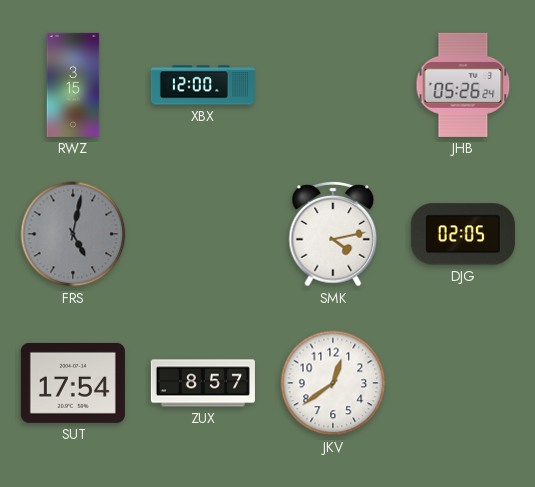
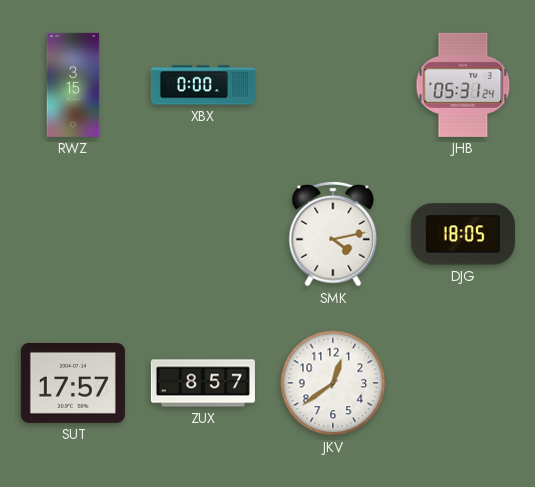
XBX: 12:00 -> 0:00
JHB: 05:26 -> 05:31
FRS: 5:02 -> none
DJG: 02:05 -> 18:05
SUT: 17:54 -> 17:57
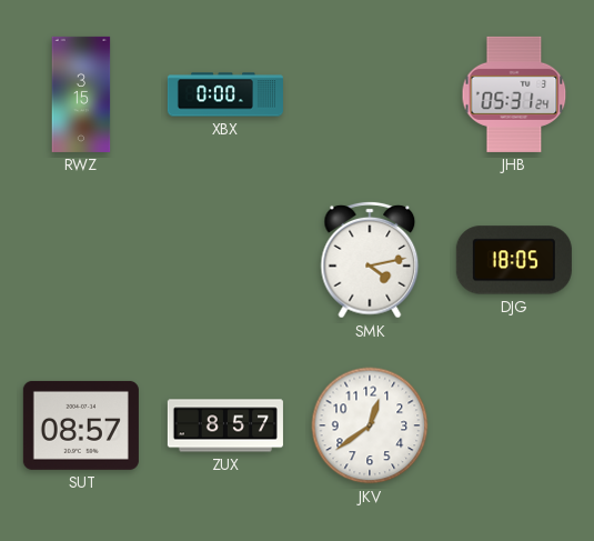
SUT: 17:57 -> 08:57
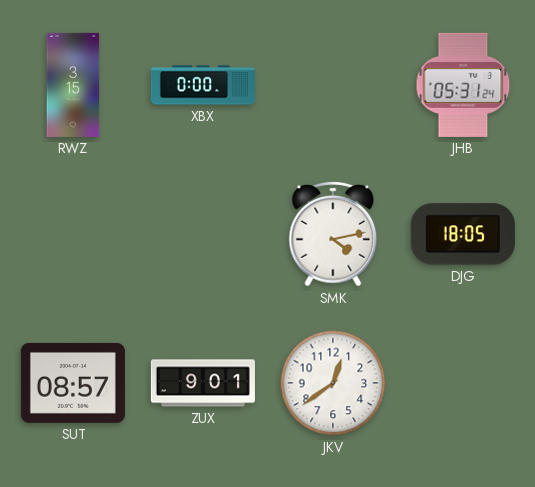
ZUX: 8:57 -> 9:01
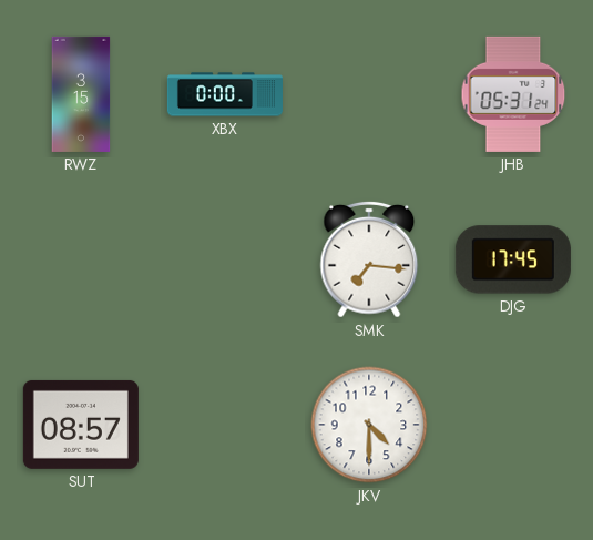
SMK: 4:13 -> 7:16
DJG: 18:05 -> 17:45
ZUX: 9:01 -> none
JKV: 12:39 -> 4:30
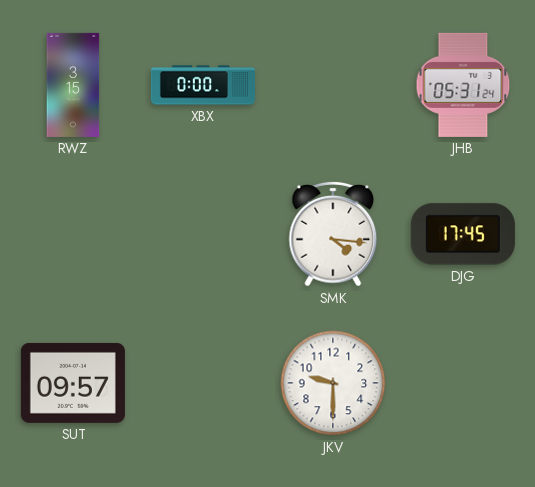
SMK: 7:16 -> 4:16
SUT: 08:57 -> 09:57
JKV: 4:30 -> 9:30
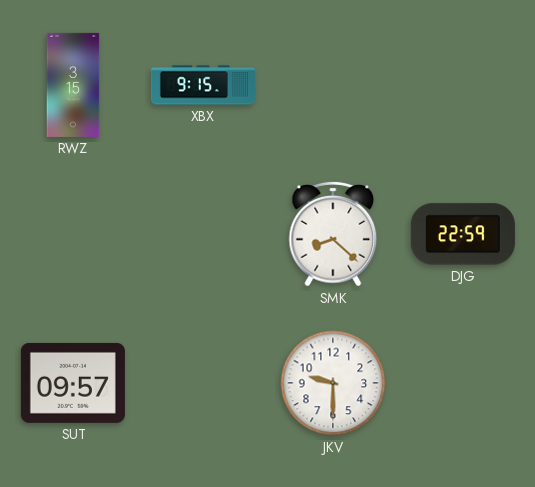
XBX: 0:00 -> 9:15
JHB: 05:31 -> none
SMK: 4:16 -> 8:22
DJG: 17:45 -> 22:59
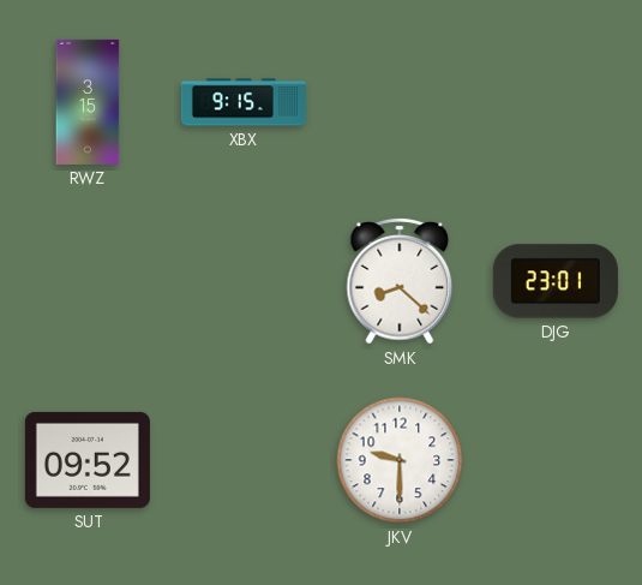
DJG: 22:59 -> 23:01
SUT: 09:57 -> 09:52
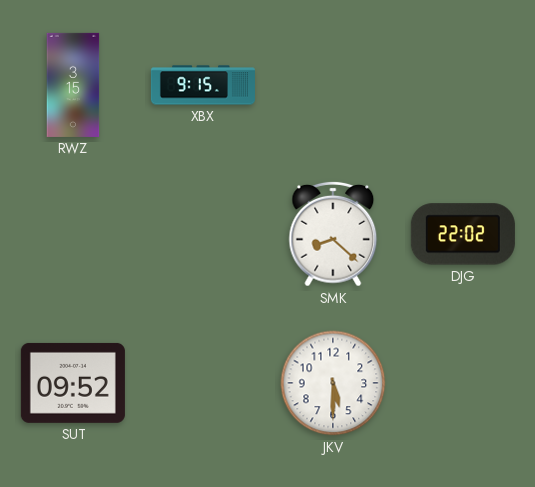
DJG: 23:01 -> 22:02
JKV: 9:30 -> 5:30
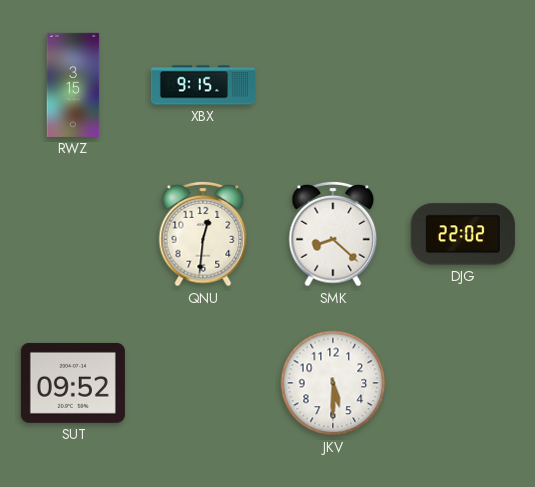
QNU: none -> 12:31
